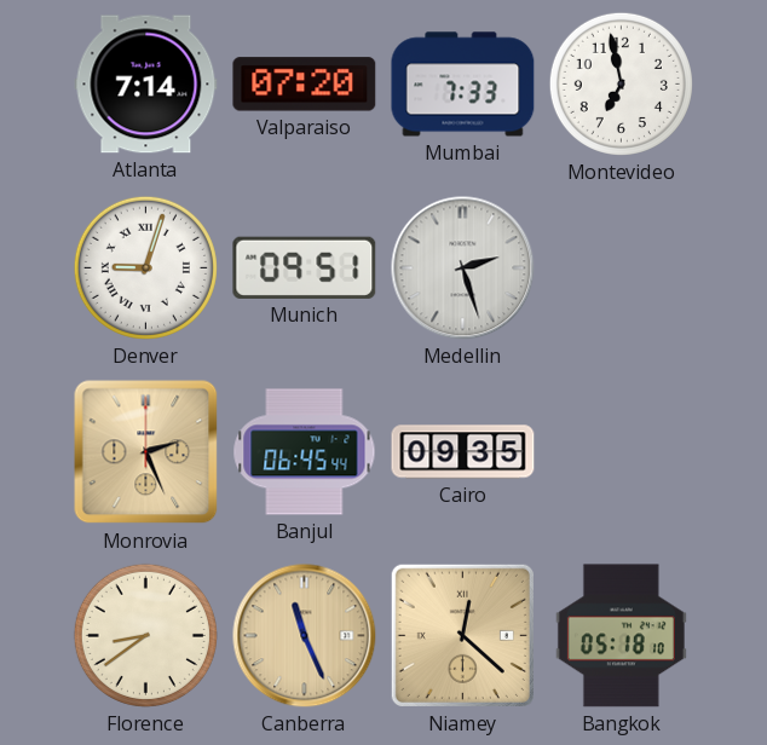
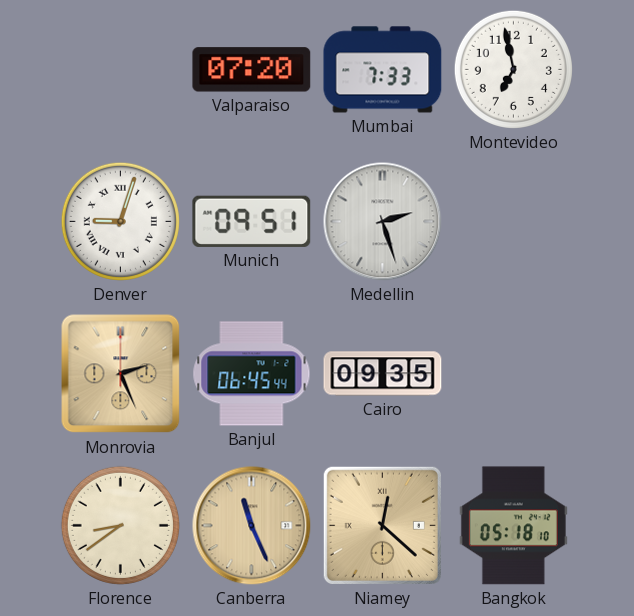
Atlanta: 7:14 -> none
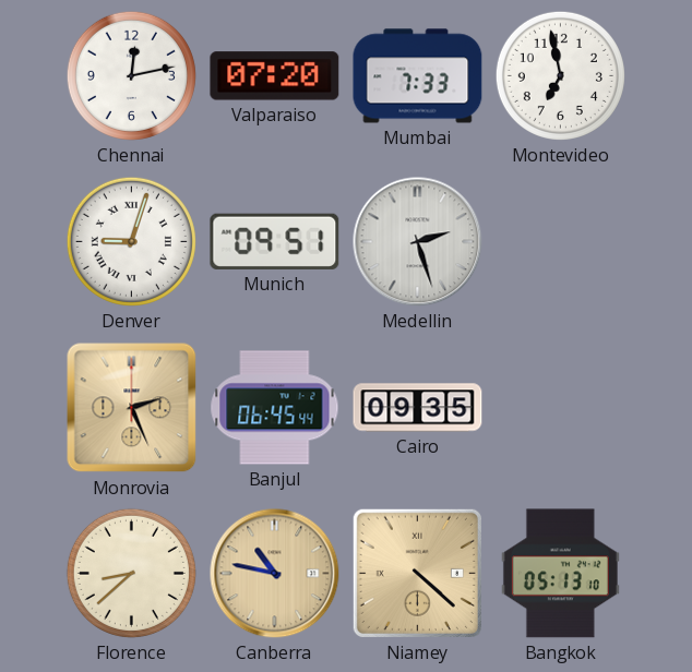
Chennai: none -> 12:13
Florence: 8:39 -> 8:38
Canberra: 11:26 -> 10:47
Niamey: 12:22 -> 4:22
Bangkok: 05:18 -> 05:13
